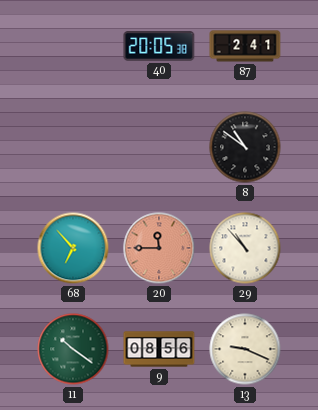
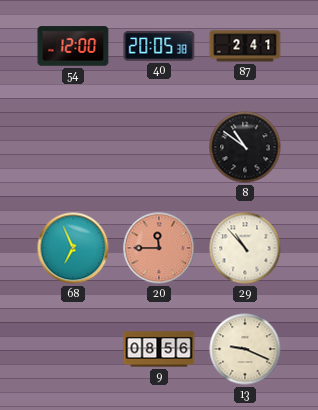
54: none -> 12:00
68: 6:53 -> 6:56
11: 10:21 -> none
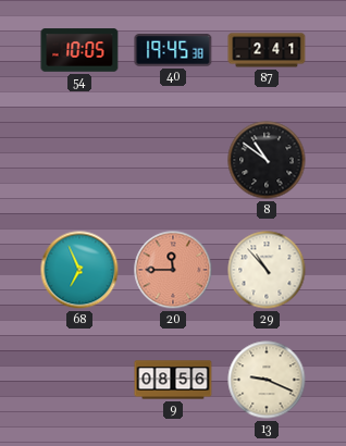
54: 12:00 -> 10:05
40: 20:05 -> 19:45
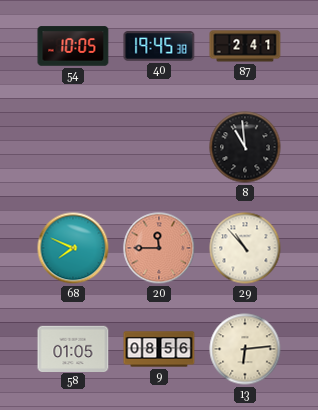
8: 10:51 -> 10:59
68: 6:56 -> 7:49
58: none -> 01:05
13: 9:19 -> 6:14
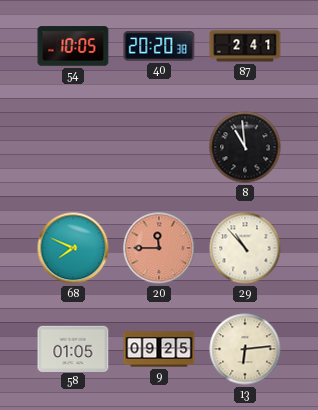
40: 19:45 -> 20:20
9: 08:56 -> 09:25
